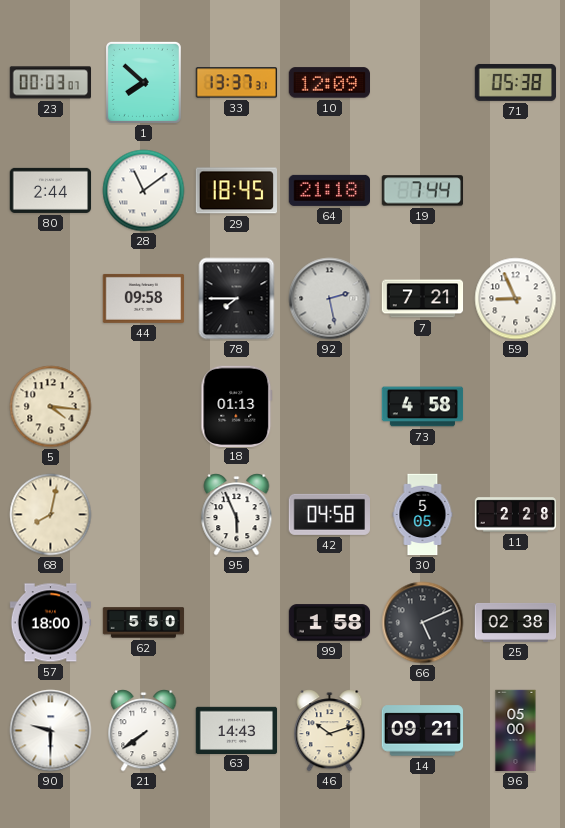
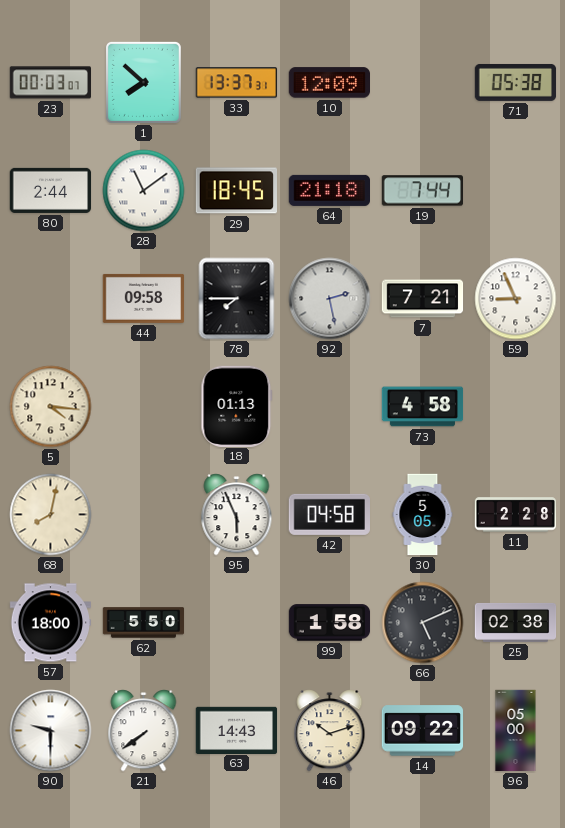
14: 09:21 -> 09:22
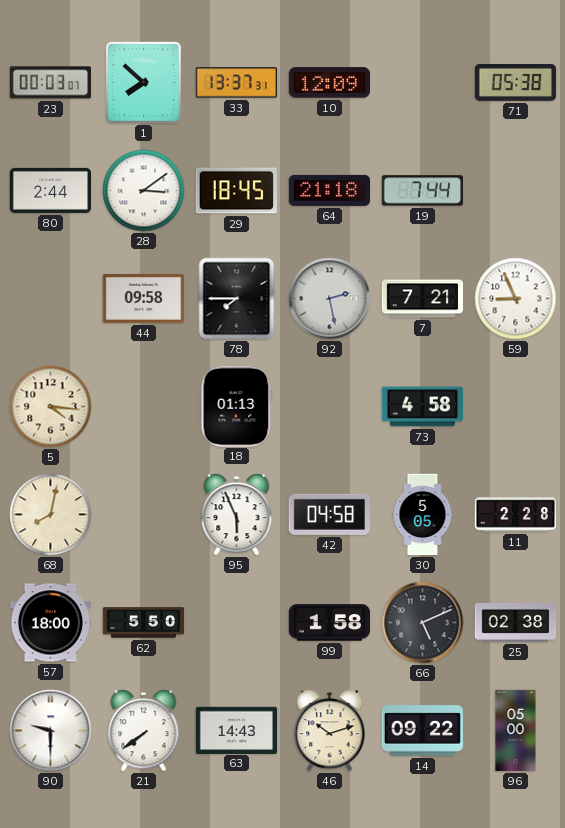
28: 11:09 -> 3:09
